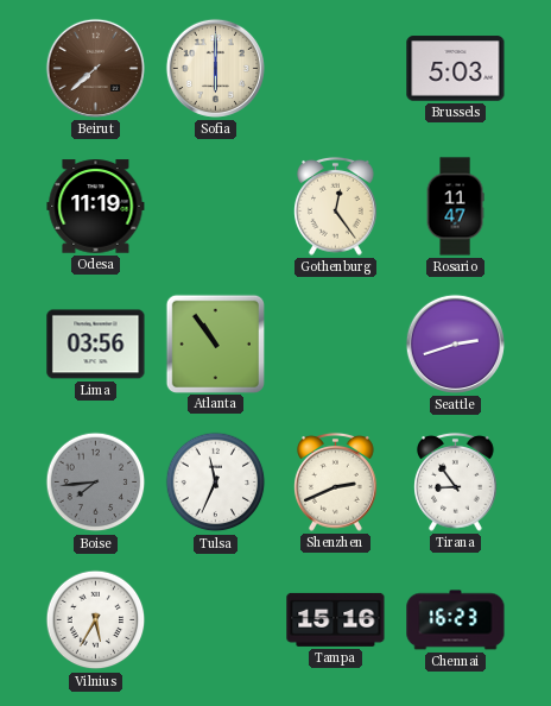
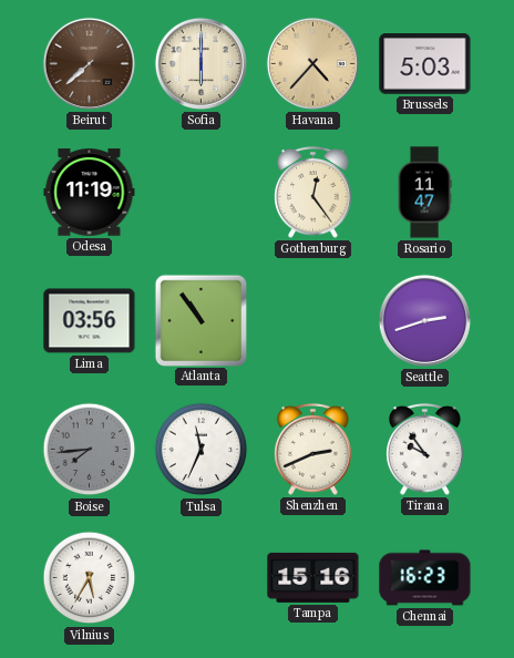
Havana: none -> 4:37
Tirana: 8:54 -> 9:54
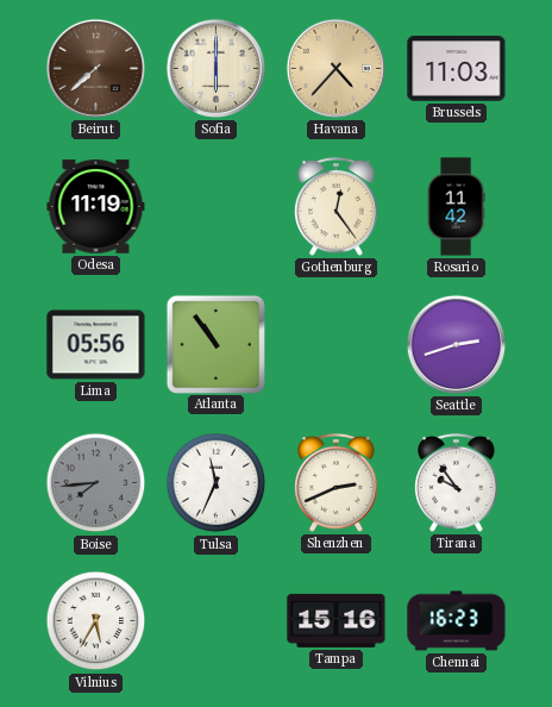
Brussels: 5:03 -> 11:03
Rosario: 11:47 -> 11:42
Lima: 03:56 -> 05:56
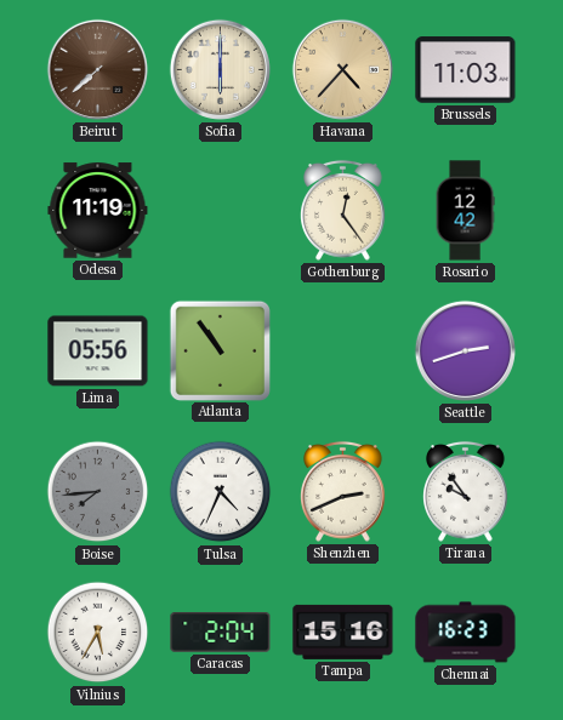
Rosario: 11:42 -> 12:42
Tulsa: 11:34 -> 4:34
Caracas: none -> 2:04
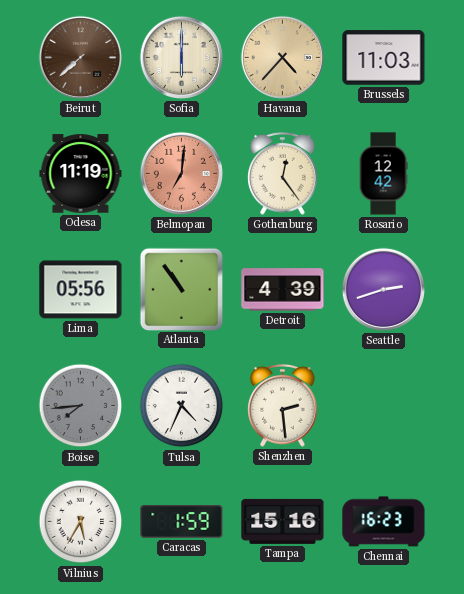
Belmopan: none -> 7:01
Detroit: none -> 4:39
Shenzhen: 2:41 -> 2:29
Tirana: 9:54 -> none
Caracas: 2:04 -> 1:59
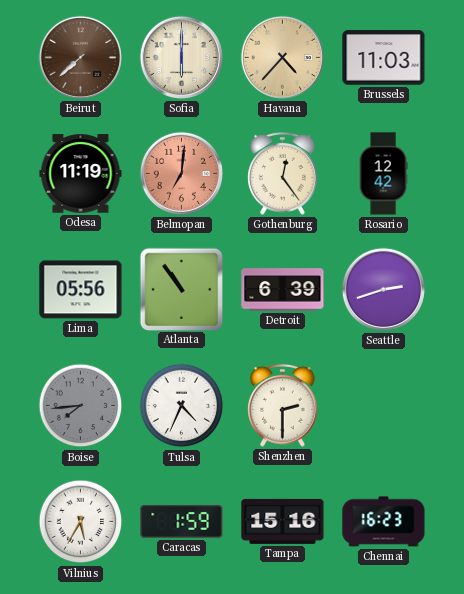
Detroit: 4:39 -> 6:39
Shenzhen: 2:29 -> 2:30
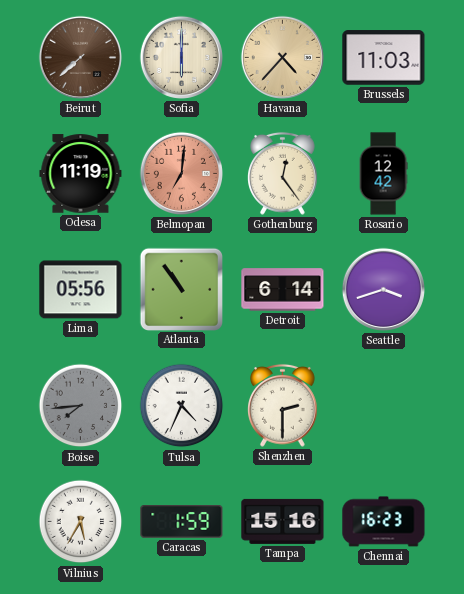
Detroit: 6:39 -> 6:14
Seattle: 2:42 -> 3:42
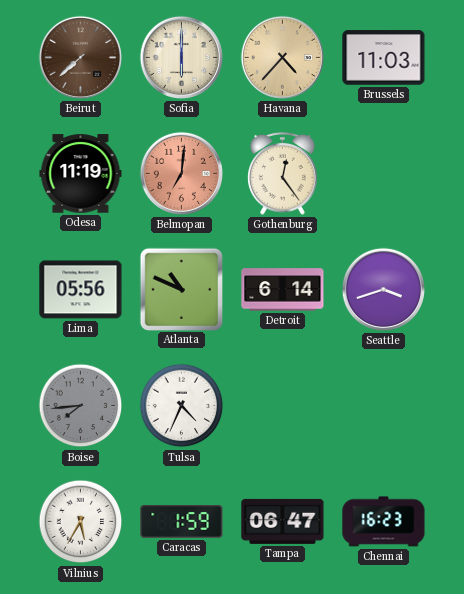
Rosario: 12:42 -> none
Atlanta: 10:54 -> 10:49
Shenzhen: 2:30 -> none
Tampa: 15:16 -> 06:47
